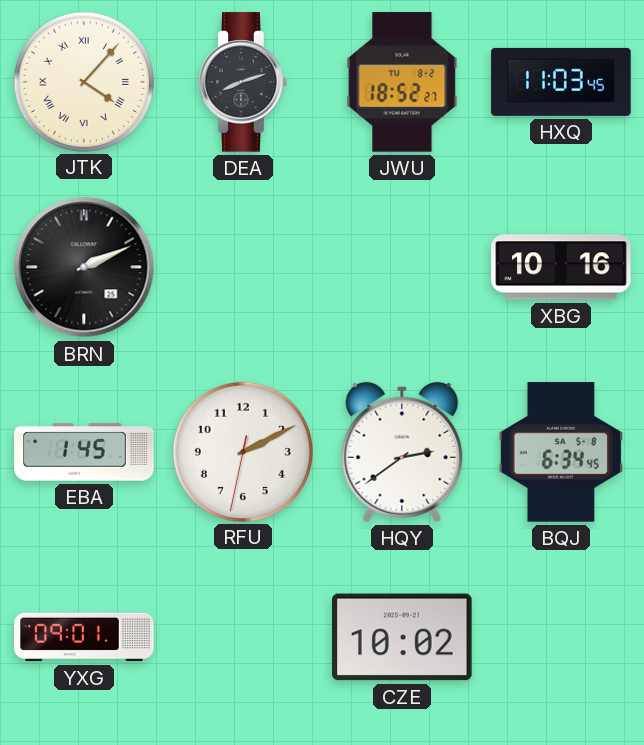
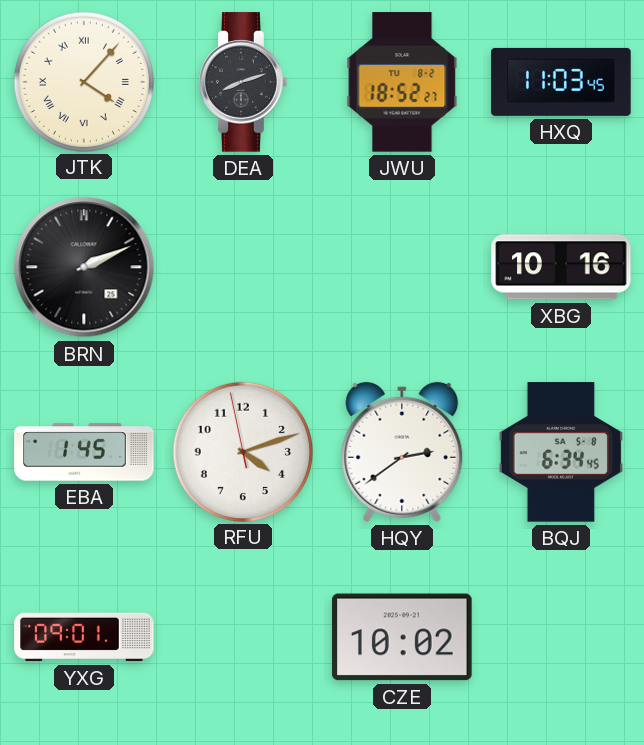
RFU: 2:10 -> 4:11
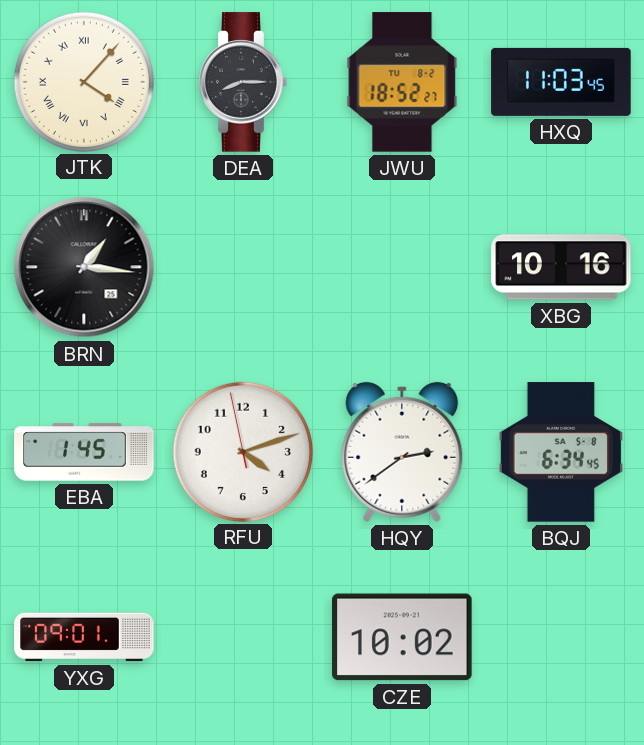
DEA: 8:12 -> 8:15
BRN: 2:11 -> 1:16
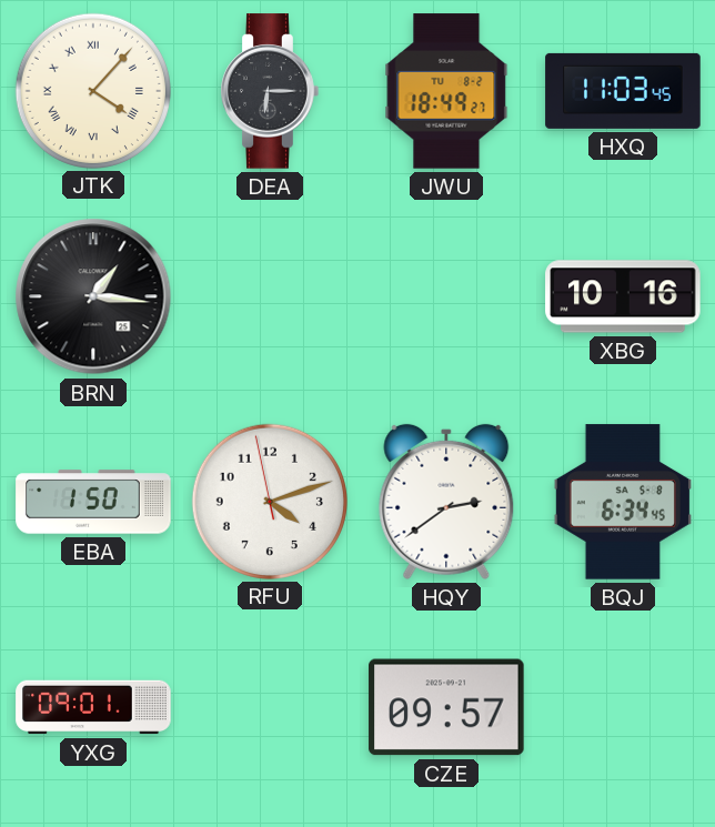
DEA: 8:15 -> 6:15
JWU: 18:52 -> 18:49
EBA: 1:45 -> 1:50
CZE: 10:02 -> 09:57
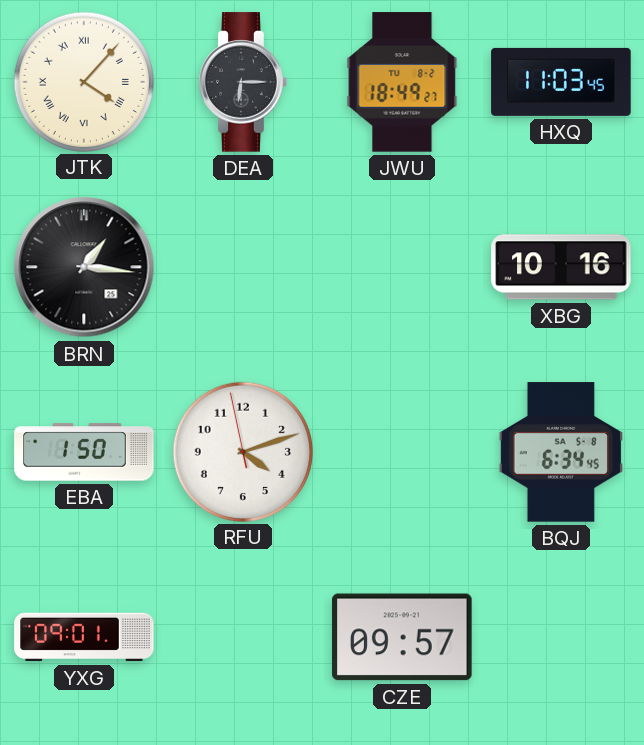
HQY: 2:39 -> none
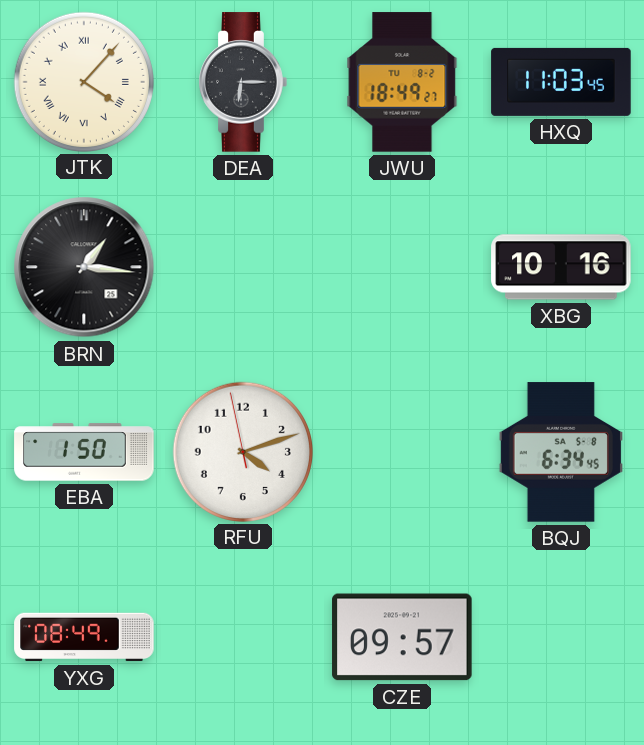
YXG: 09:01 -> 08:49
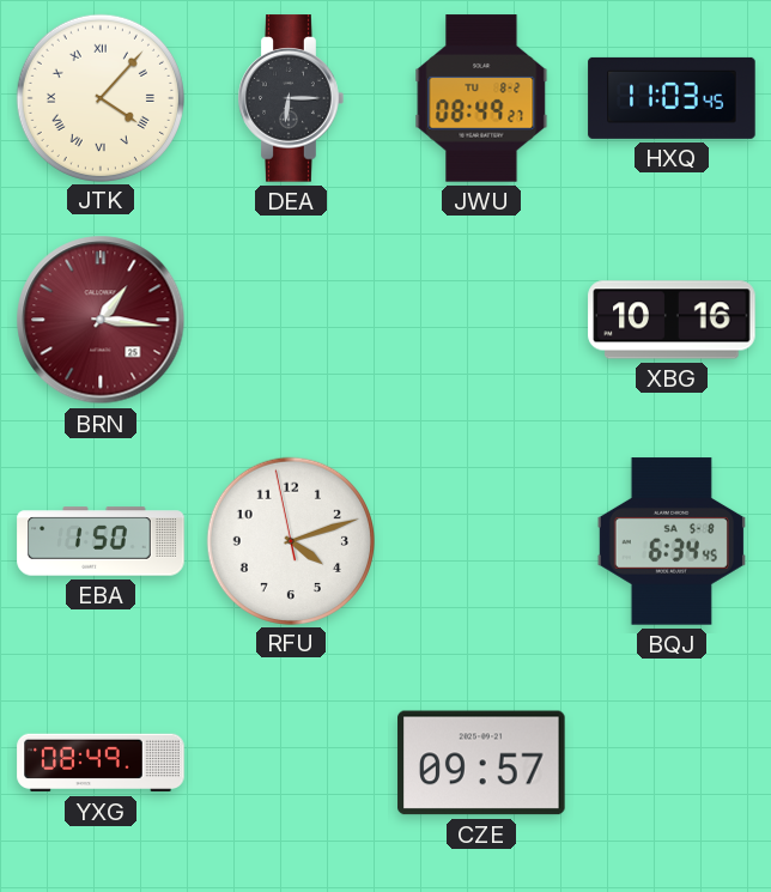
JWU: 18:49 -> 08:49
BRN dial: black -> burgundy
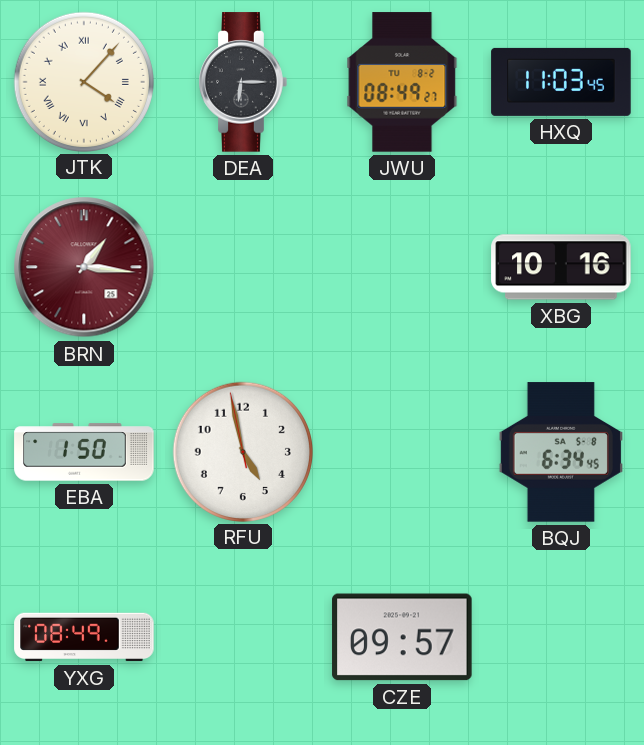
RFU: 4:11 -> 4:57
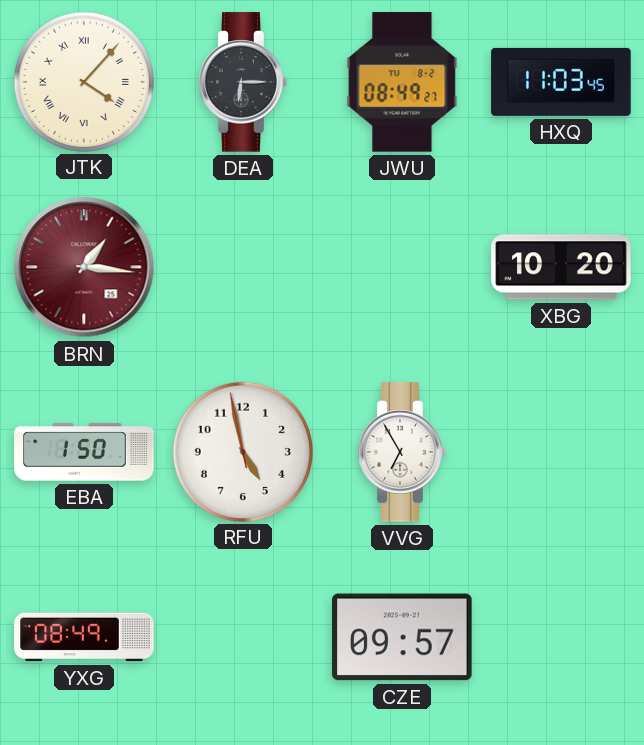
XBG: 10:16 -> 10:20
VVG: none -> 6:55
BQJ: 6:34 -> none
